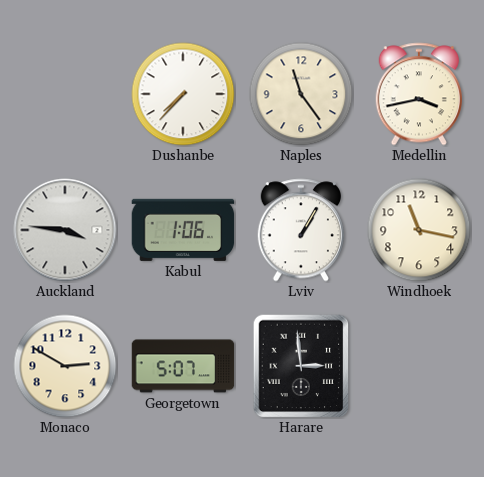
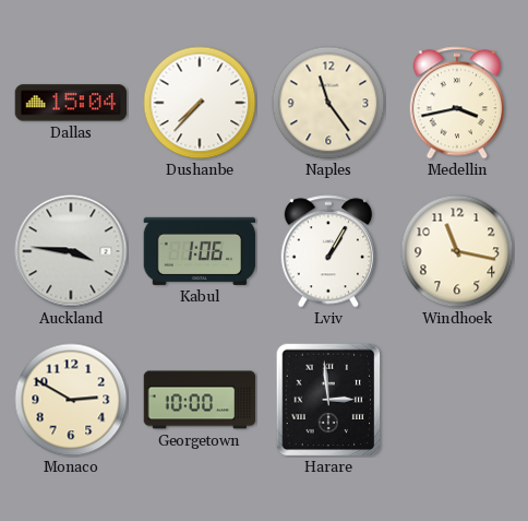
Dallas: none -> 15:04
Georgetown: 5:07 -> 10:00
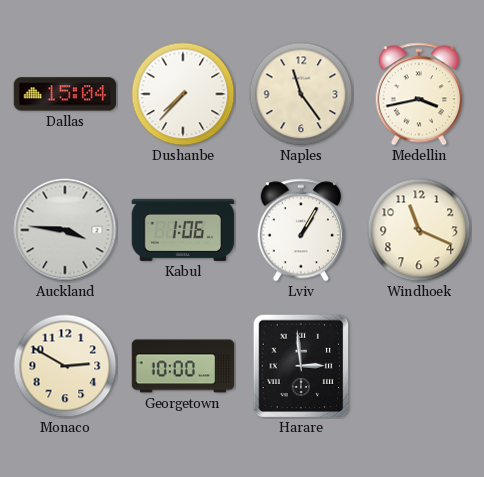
Windhoek: 11:17 -> 11:19
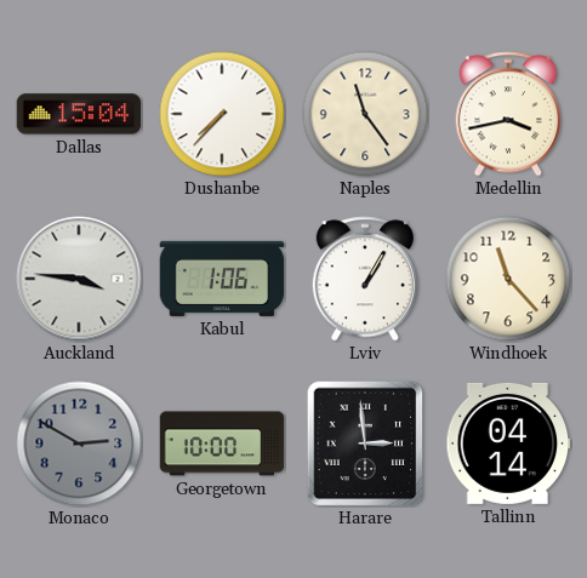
Windhoek: 11:19 -> 11:23
Monaco dial: cream -> grey
Tallinn: none -> 04:14
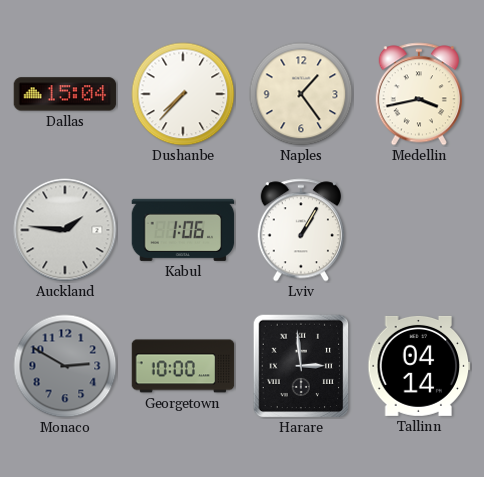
Naples: 11:24 -> 1:24
Auckland: 3:46 -> 1:46
Windhoek: 11:23 -> none
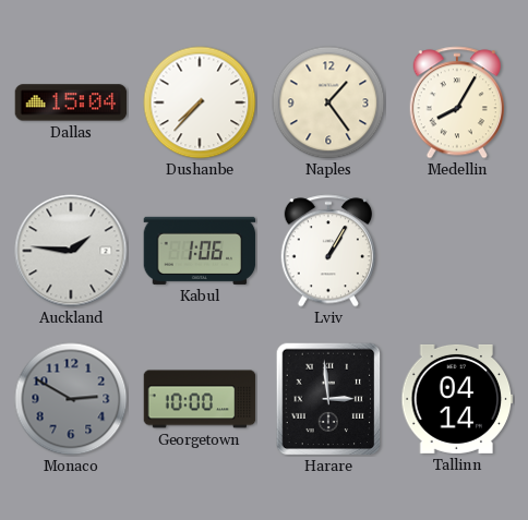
Medellin: 3:43 -> 8:05
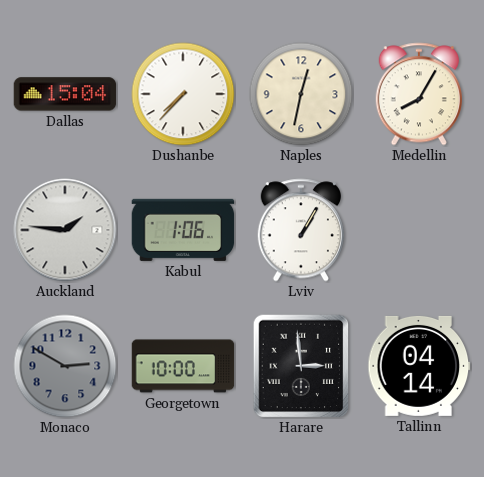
Naples: 1:24 -> 12:32
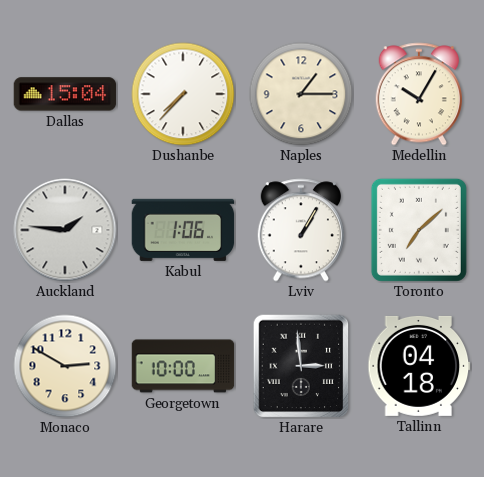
Naples: 12:32 -> 1:15
Medellin: 8:05 -> 10:05
Toronto: none -> 7:08
Monaco dial: grey -> cream
Tallinn: 04:14 -> 04:18
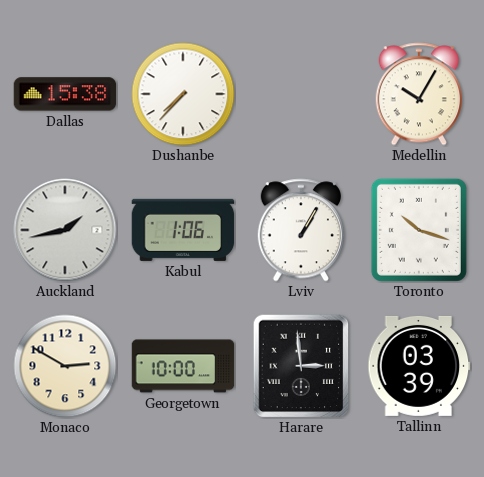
Dallas: 15:04 -> 15:38
Naples: 1:15 -> none
Auckland: 1:46 -> 1:43
Toronto: 7:08 -> 10:18
Tallinn: 04:18 -> 03:39
